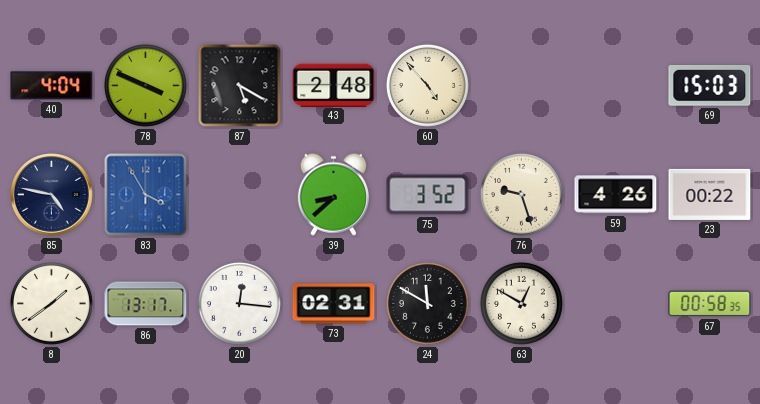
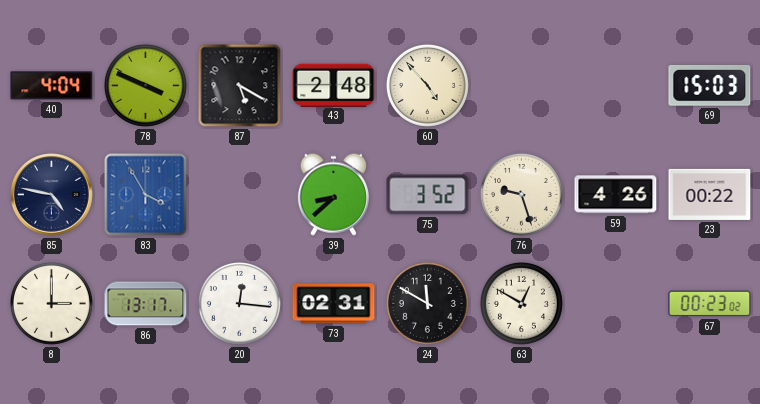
8: 1:39 -> 3:00
67: 00:58 -> 00:23
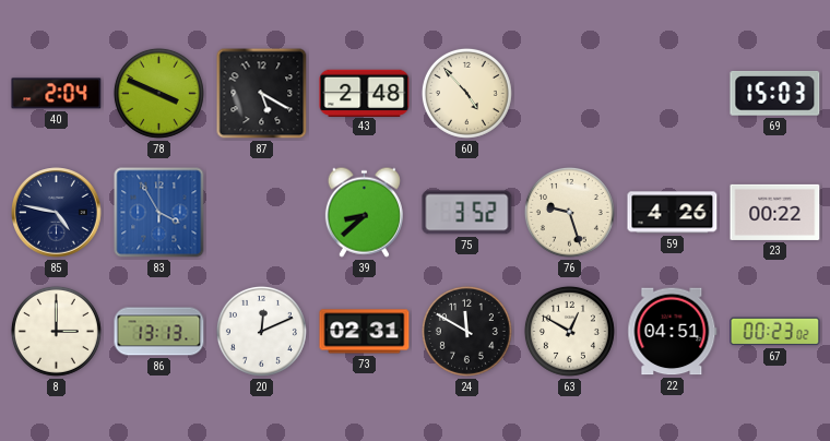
40: 4:04 -> 2:04
86: 13:17 -> 13:13
20: 12:16 -> 12:11
22: none -> 04:51
